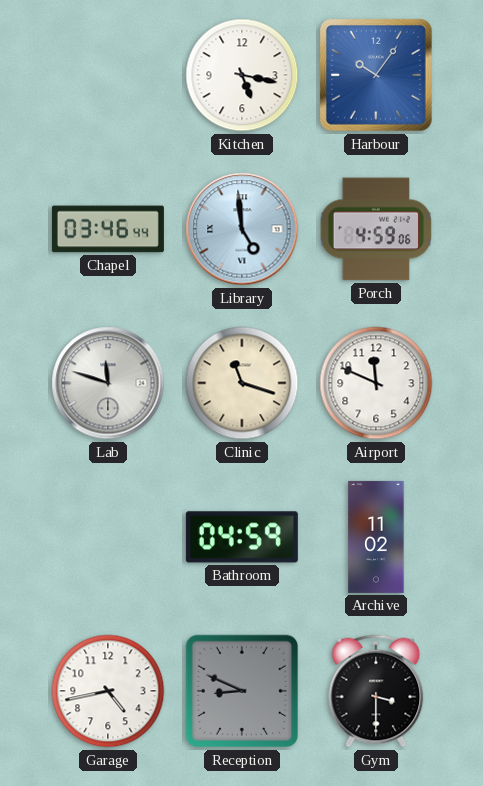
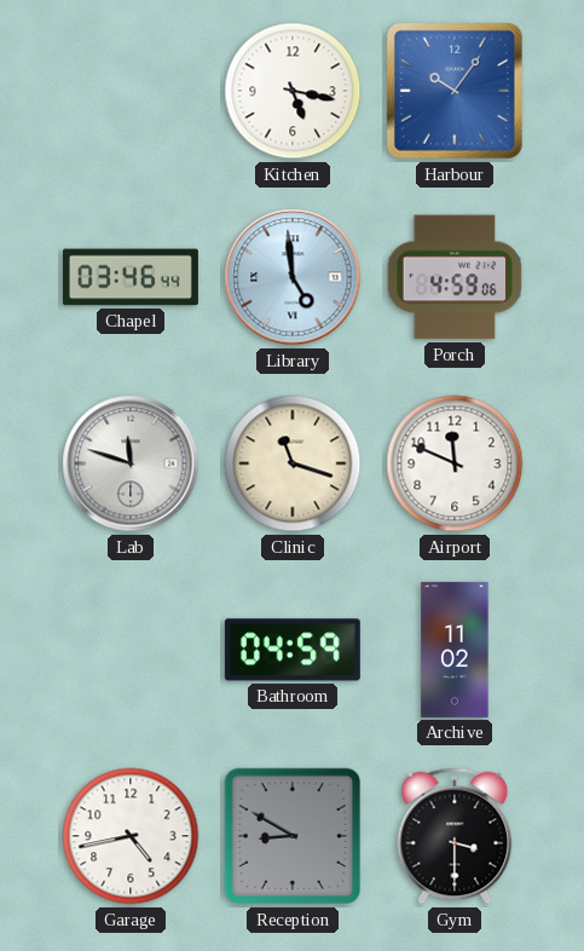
Reception: 8:49 -> 8:50
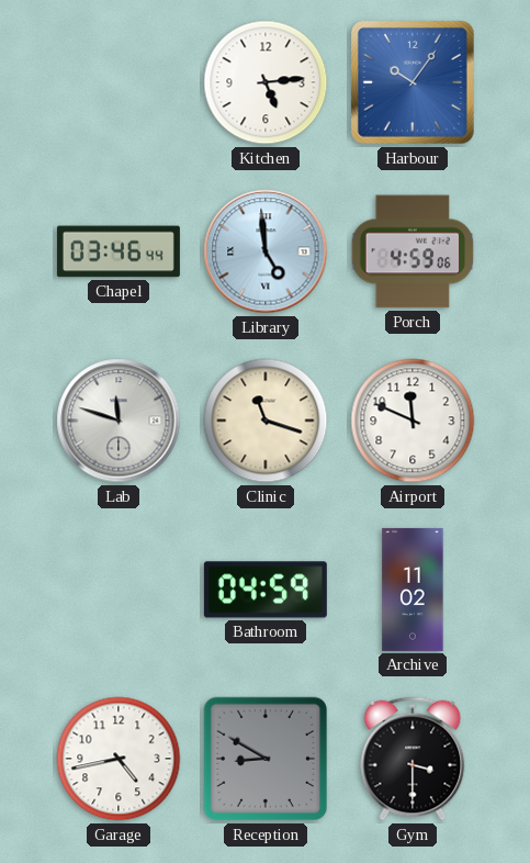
Kitchen: 5:17 -> 5:14
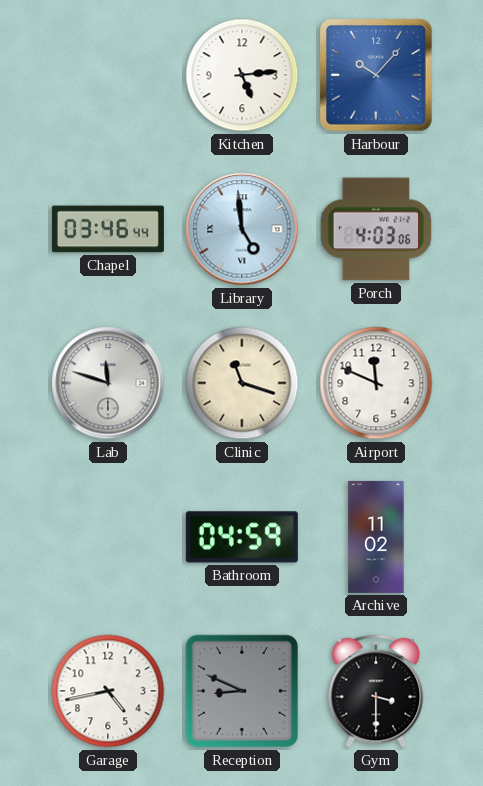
Harbour: 10:06 -> 10:07
Porch: 4:59 -> 4:03
Reception: 8:50 -> 8:49
